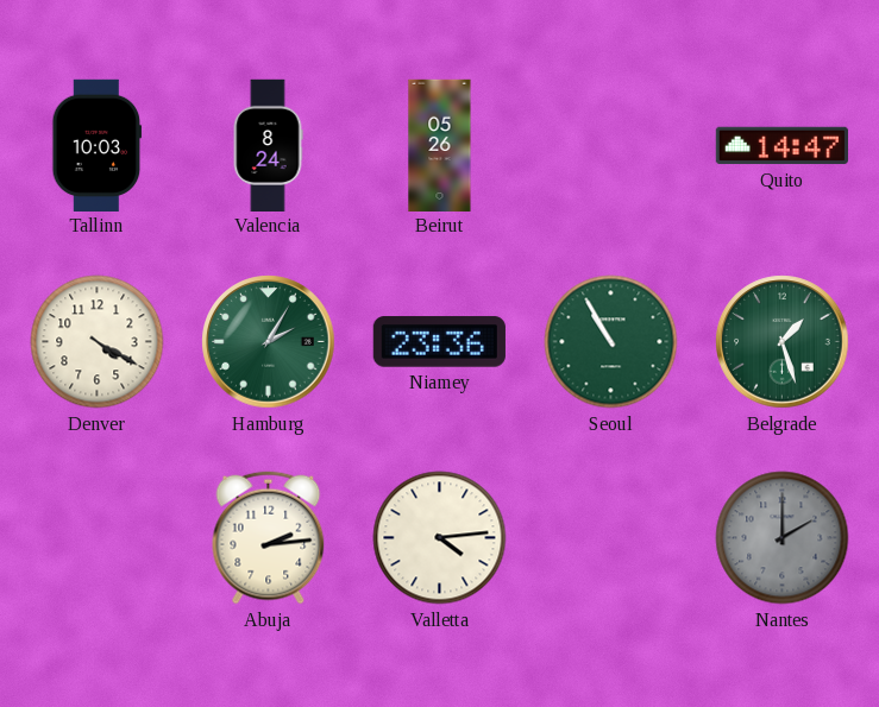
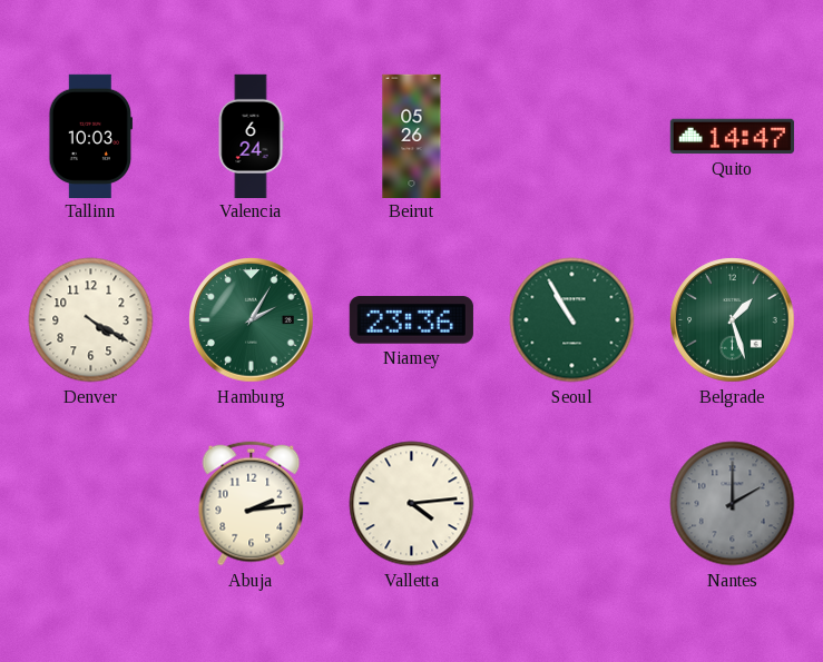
Valencia: 8:24 -> 6:24
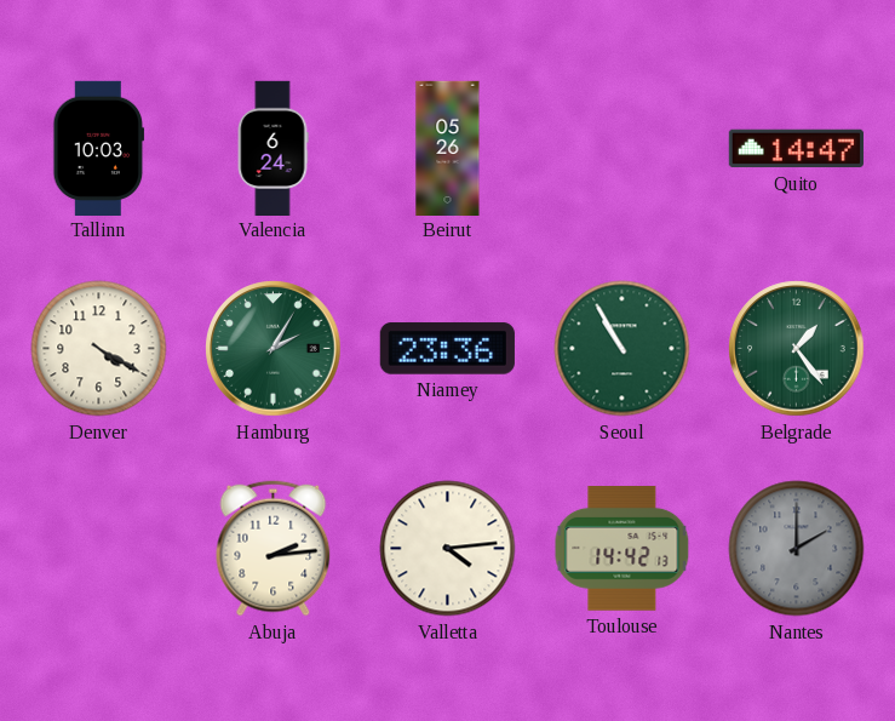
Belgrade: 1:27 -> 1:24
Toulouse: none -> 14:42
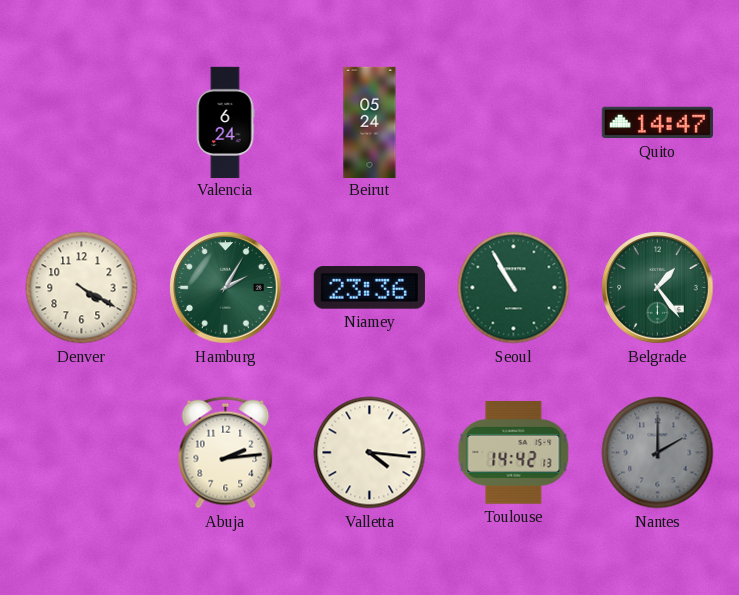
Tallinn: 10:03 -> none
Beirut: 05:26 -> 05:24
Valletta: 4:14 -> 4:16
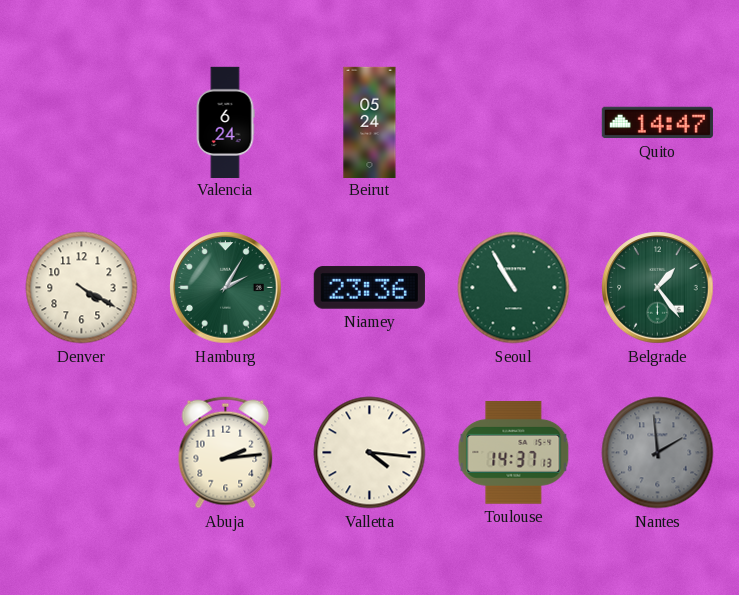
Toulouse: 14:42 -> 14:37
Nantes: 2:00 -> 1:59
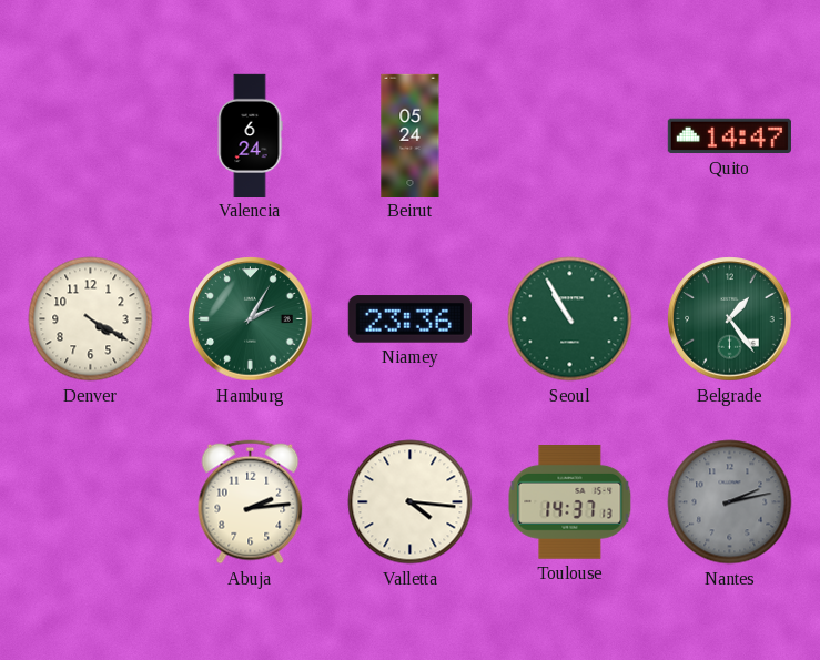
Nantes: 1:59 -> 2:13
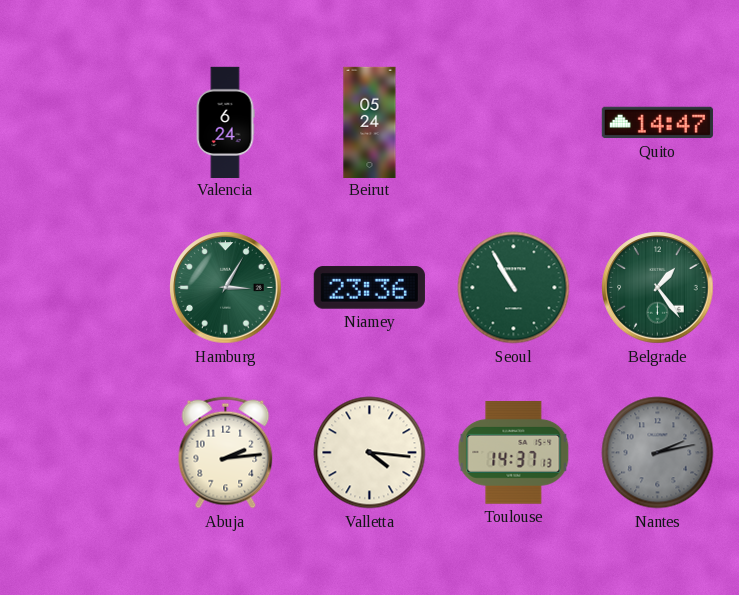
Denver: 4:20 -> none
Hamburg: 2:05 -> 3:05
